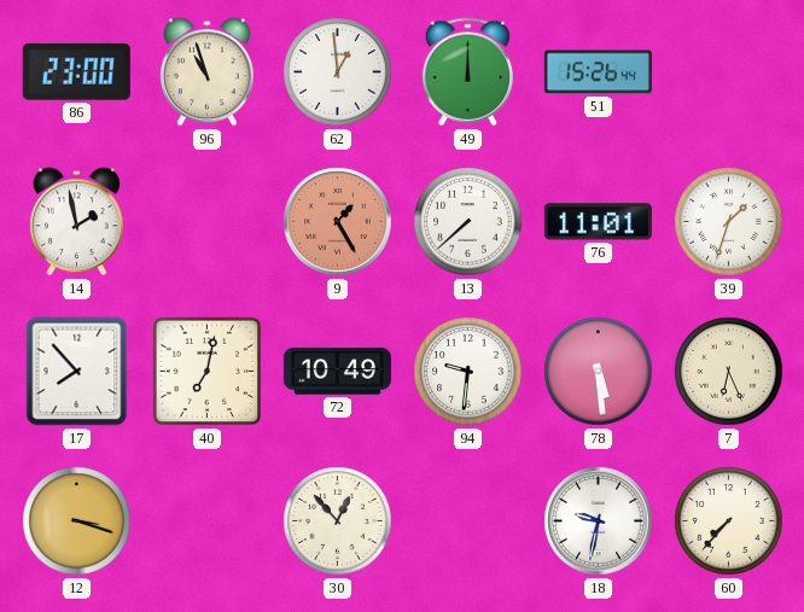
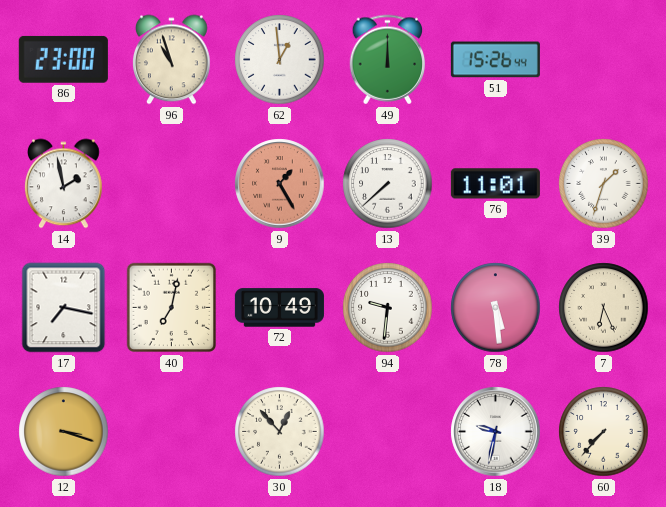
17: 7:53 -> 7:17
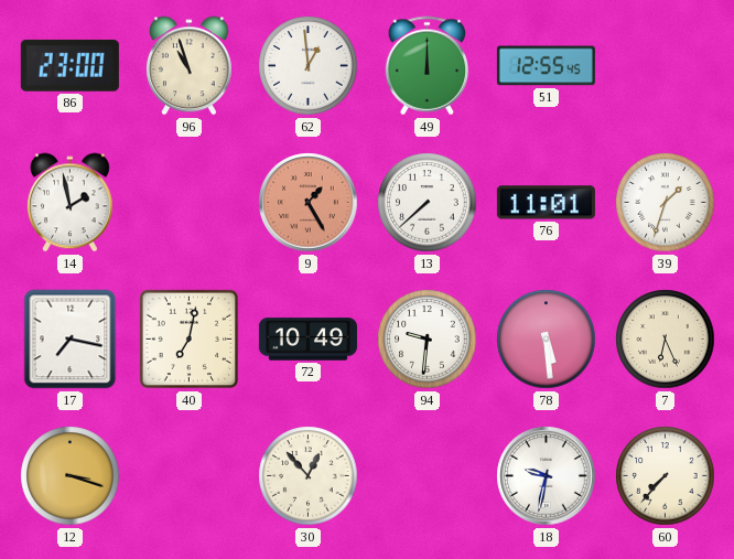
51: 15:26 -> 12:55
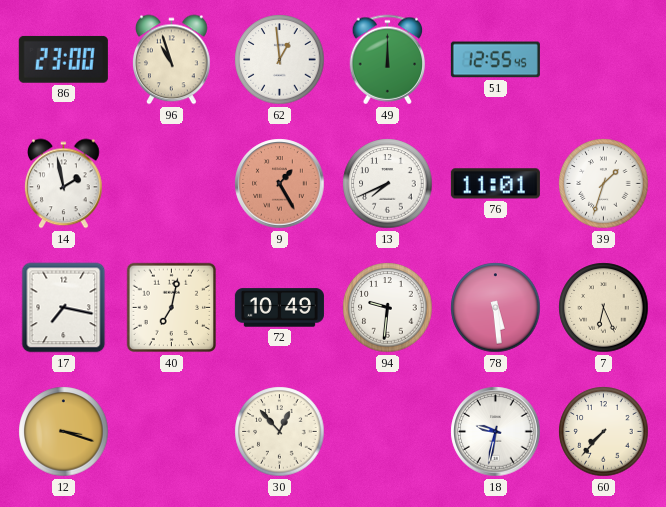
13: 7:38 -> 7:41
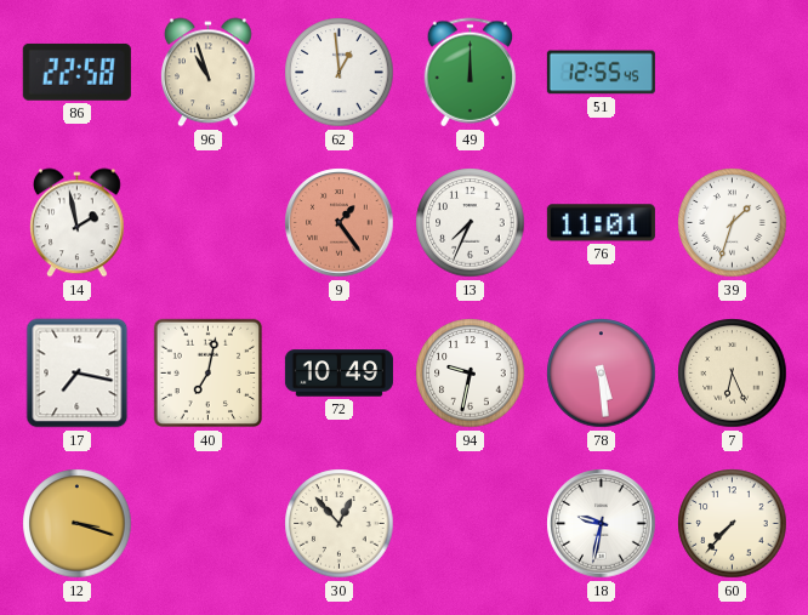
86: 23:00 -> 22:58
9: 1:25 -> 1:24
13: 7:41 -> 7:34
94: 9:31 -> 9:32
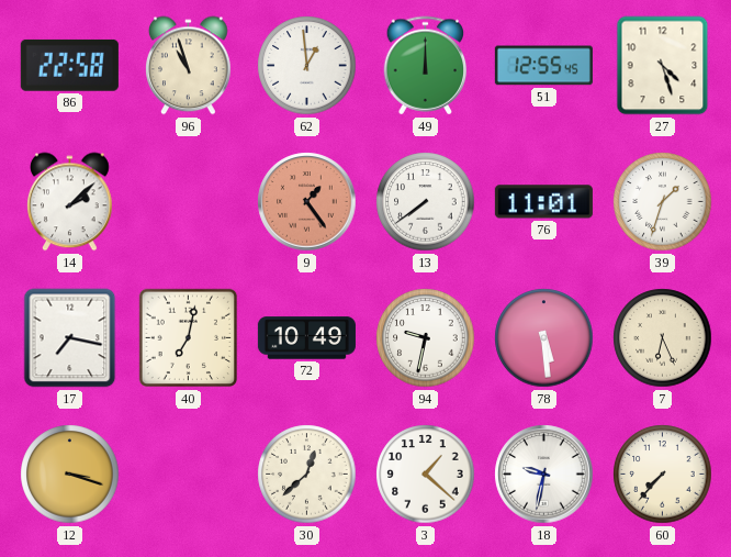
27: none -> 4:27
14: 1:58 -> 2:08
13: 7:34 -> 7:39
30: 12:53 -> 12:38
3: none -> 1:22
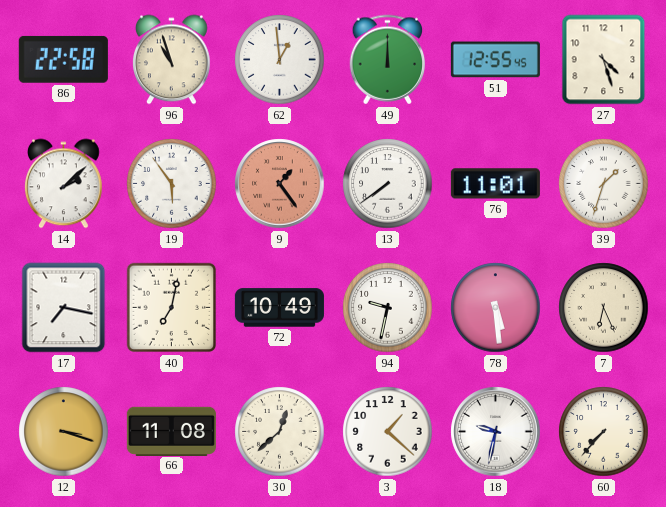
19: none -> 5:54
66: none -> 11:08
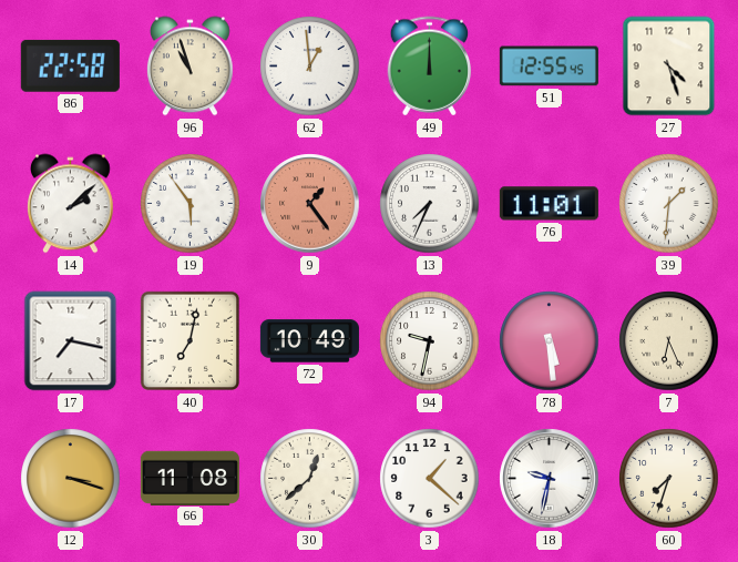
13: 7:39 -> 7:34
39: 1:33 -> 1:31
60: 7:37 -> 7:33
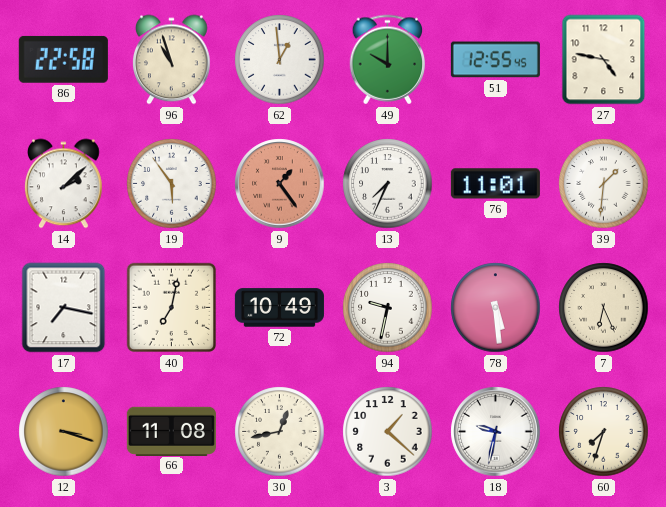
49: 12:00 -> 10:00
27: 4:27 -> 4:47
30: 12:38 -> 12:43
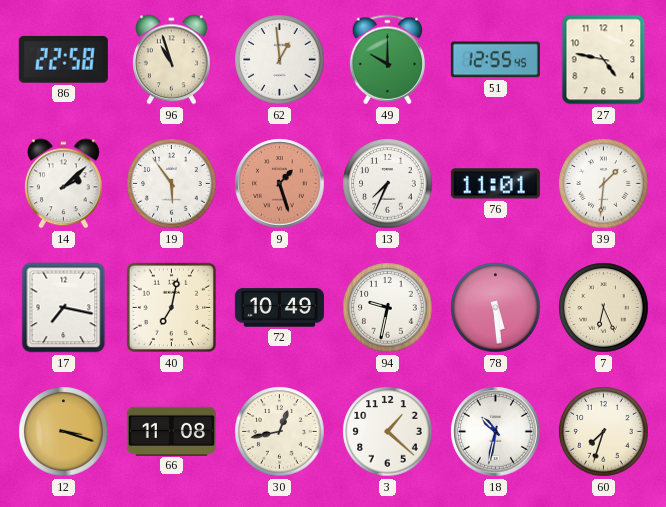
9: 1:24 -> 1:27
18: 9:32 -> 10:32
